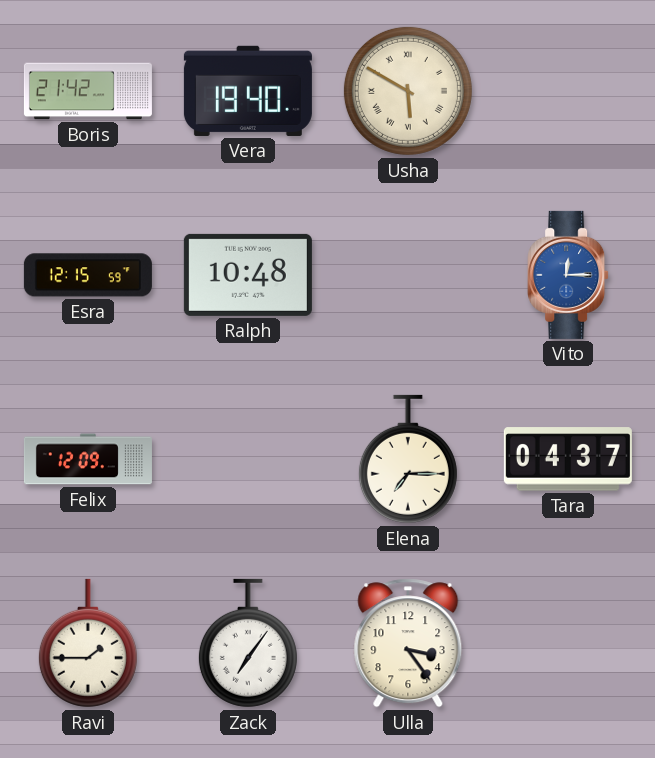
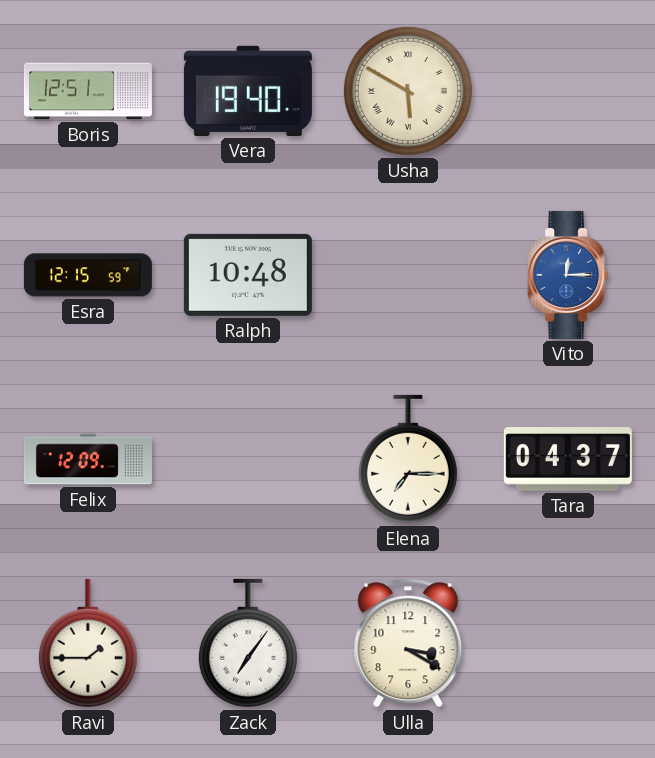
Boris: 21:42 -> 12:51
Ulla: 3:24 -> 3:20
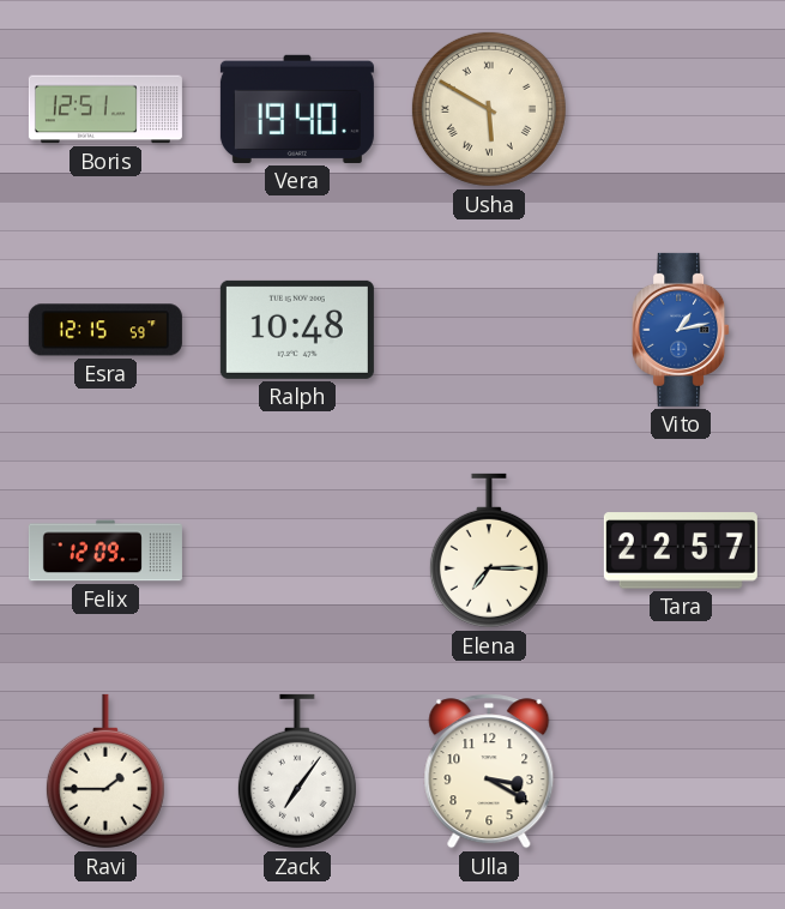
Vito: 12:15 -> 1:13
Tara: 04:37 -> 22:57
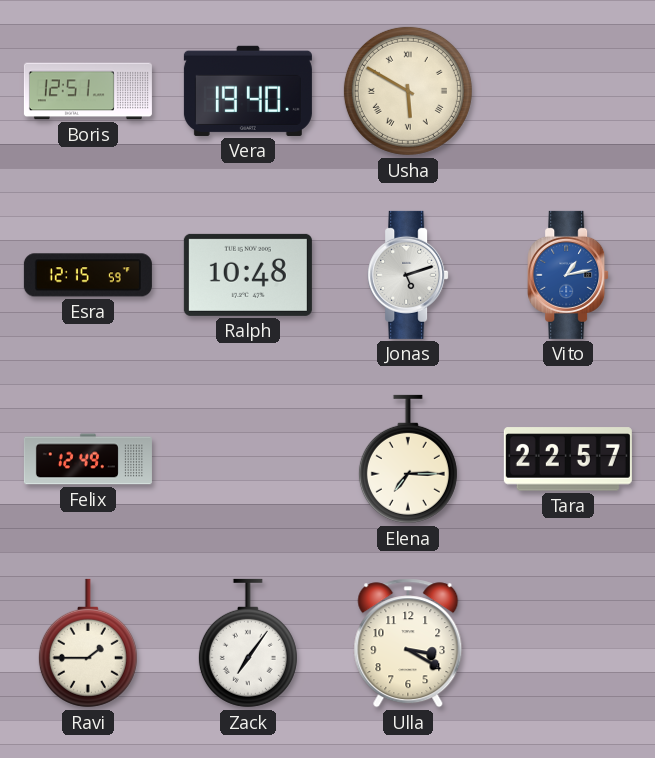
Jonas: none -> 5:12
Felix: 12:09 -> 12:49
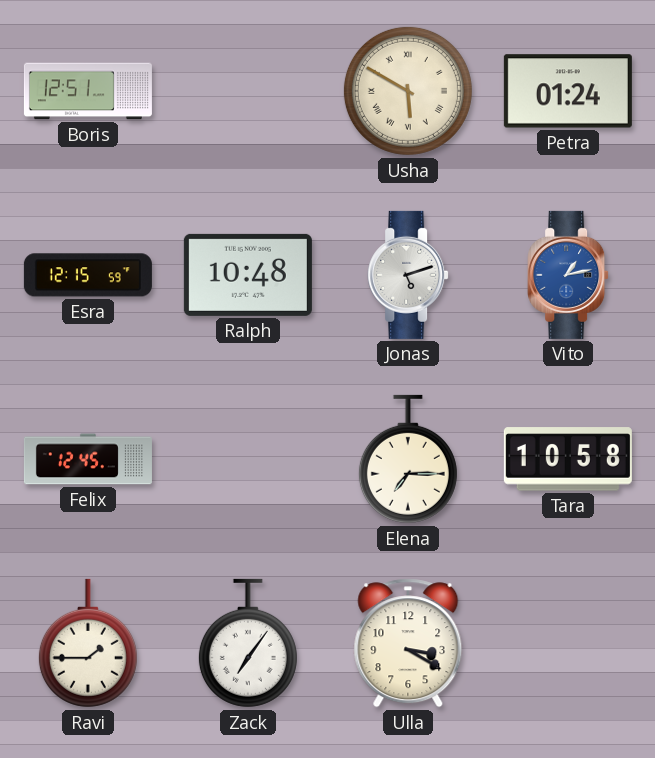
Vera: 19:40 -> none
Petra: none -> 01:24
Felix: 12:49 -> 12:45
Tara: 22:57 -> 10:58
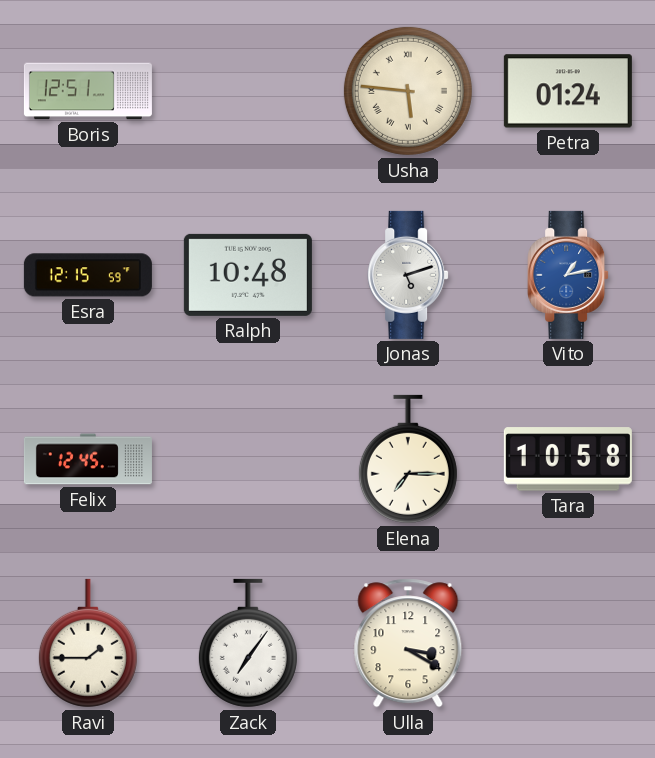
Usha: 5:50 -> 5:46
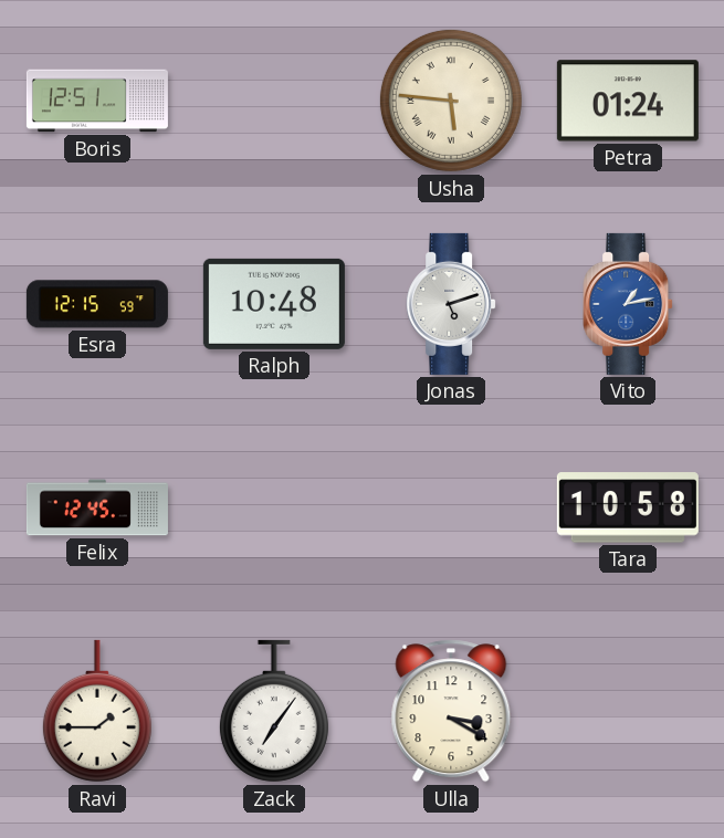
Elena: 7:15 -> none
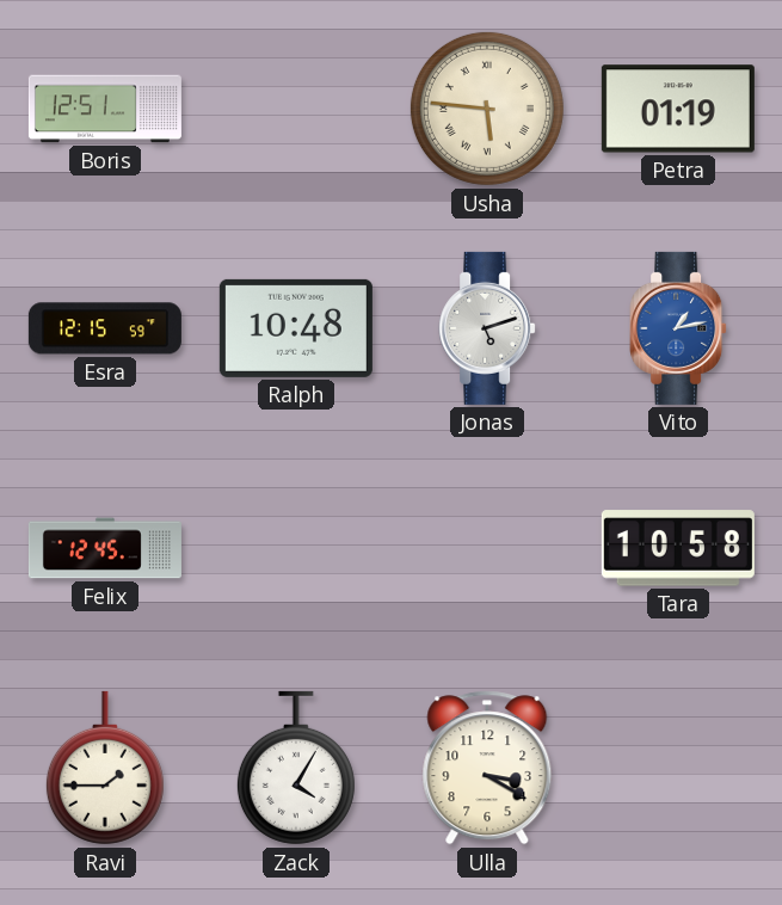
Petra: 01:24 -> 01:19
Zack: 7:06 -> 4:05
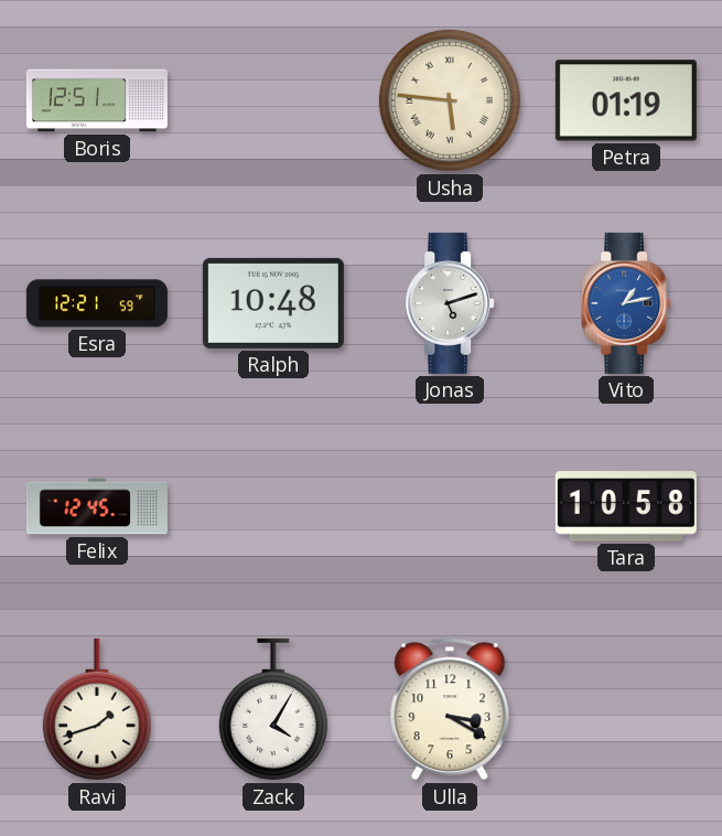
Esra: 12:15 -> 12:21
Ravi: 1:45 -> 1:42
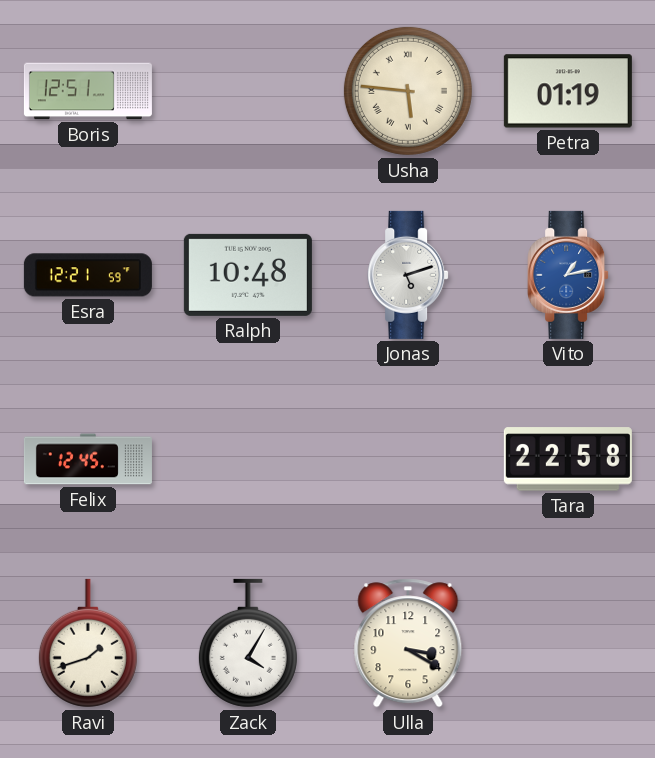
Tara: 10:58 -> 22:58
